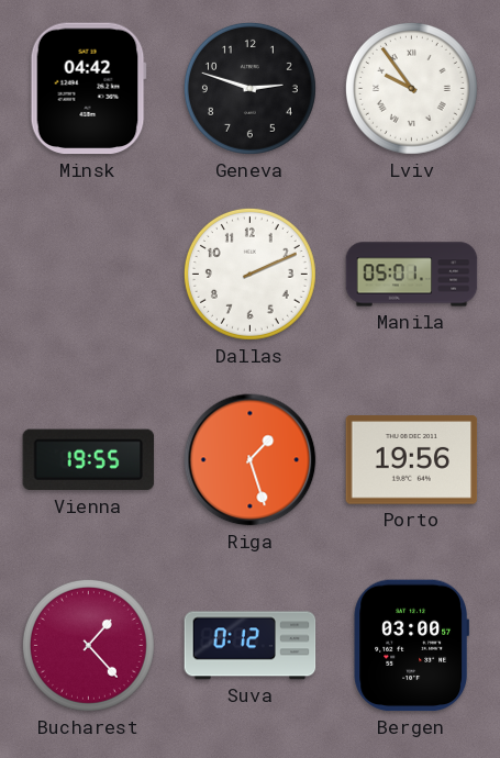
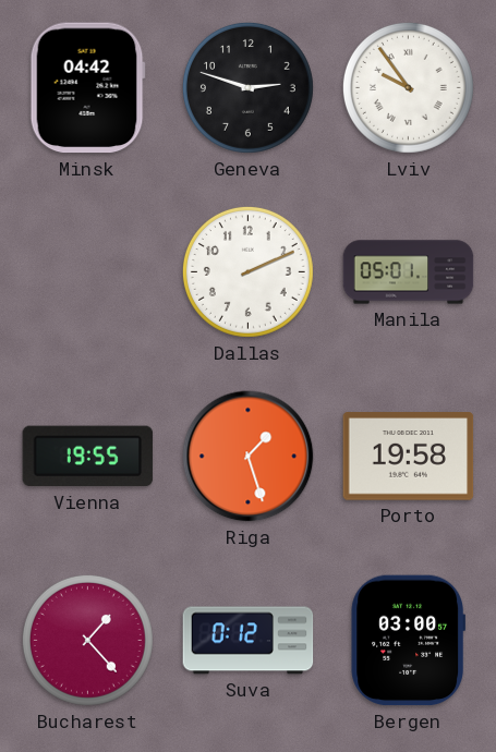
Porto: 19:56 -> 19:58
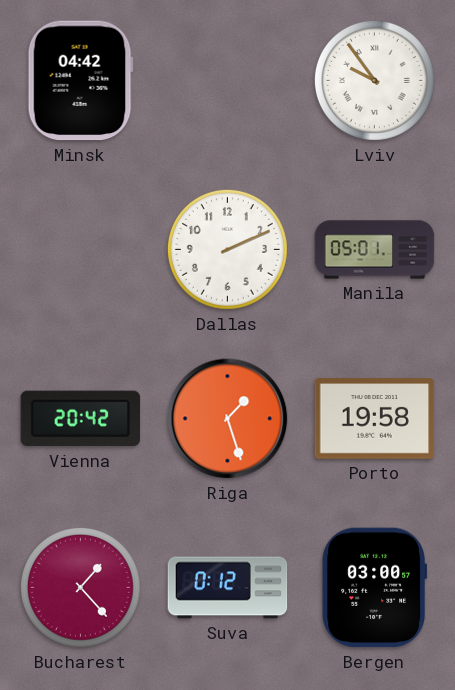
Geneva: 2:48 -> none
Vienna: 19:55 -> 20:42
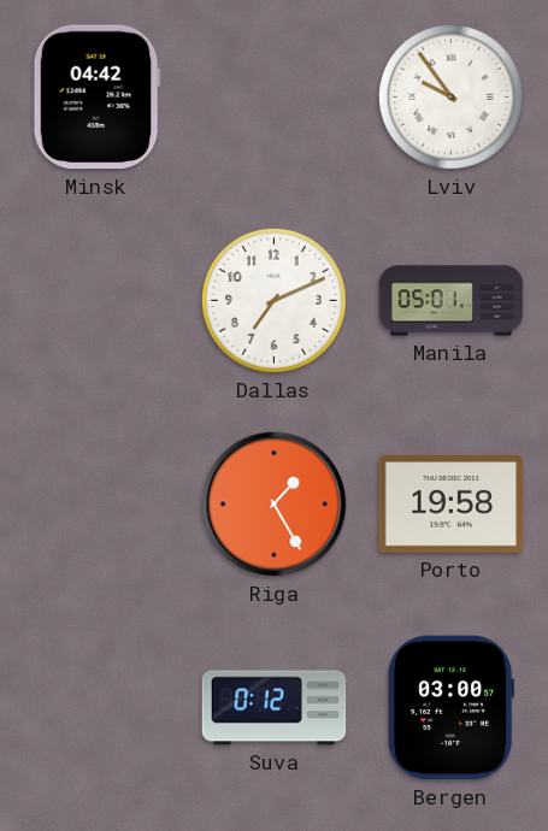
Dallas: 2:11 -> 7:11
Vienna: 20:42 -> none
Riga: 1:27 -> 1:25
Bucharest: 1:23 -> none
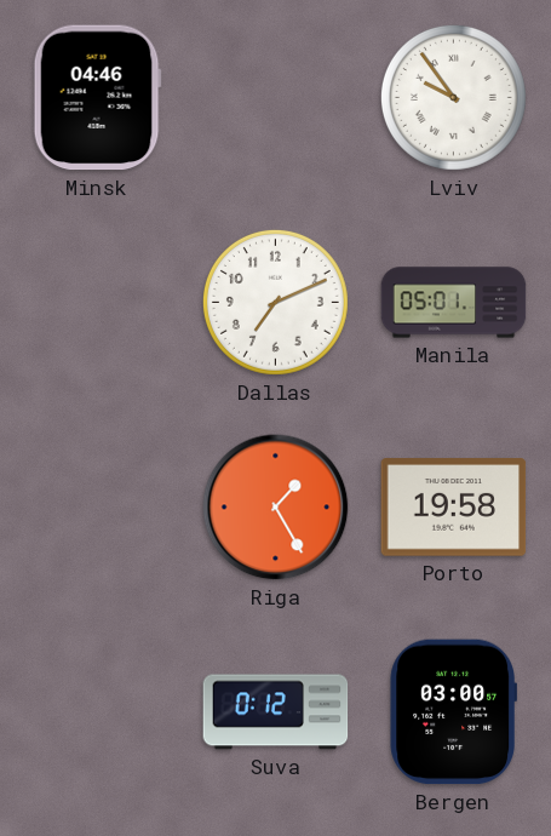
Minsk: 04:42 -> 04:46
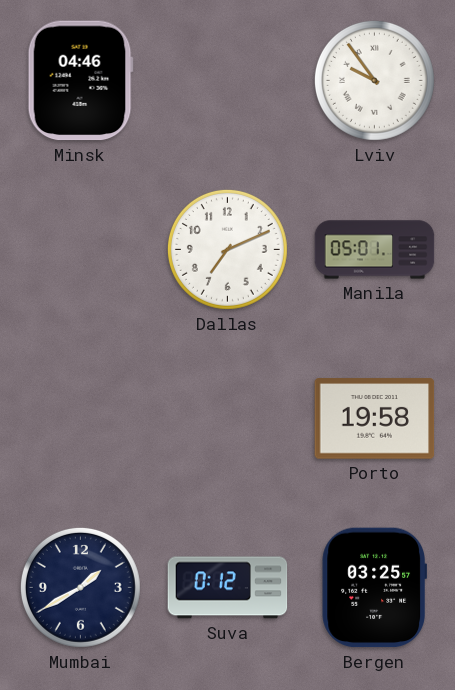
Riga: 1:25 -> none
Mumbai: none -> 1:40
Bergen: 03:00 -> 03:25
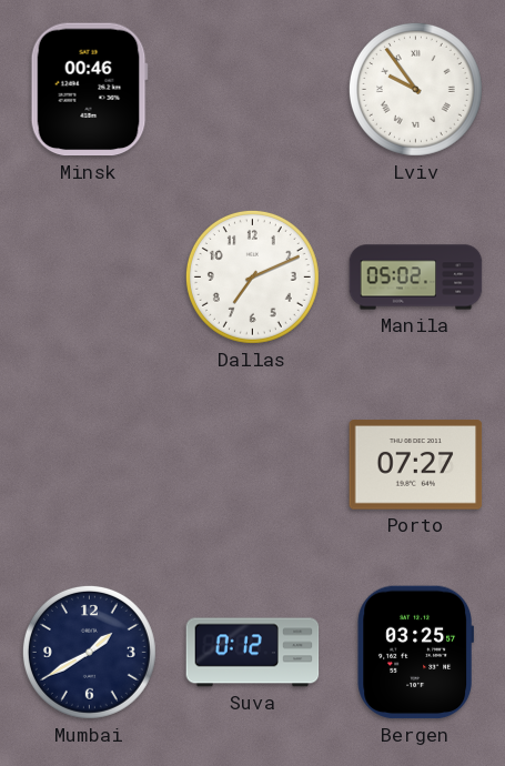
Minsk: 04:46 -> 00:46
Manila: 05:01 -> 05:02
Porto: 19:58 -> 07:27
